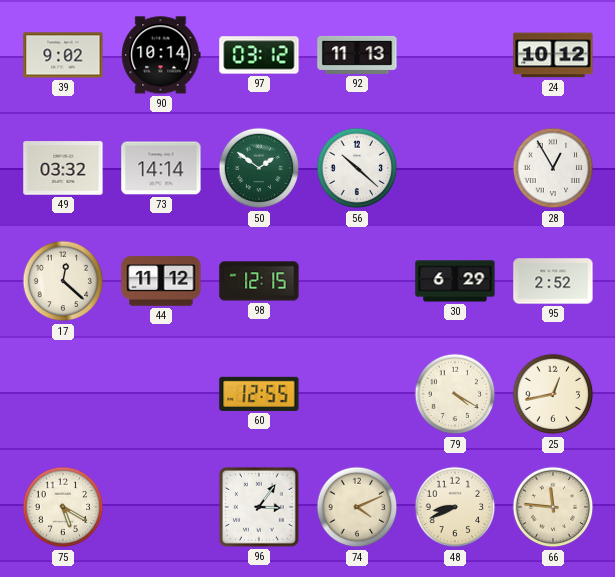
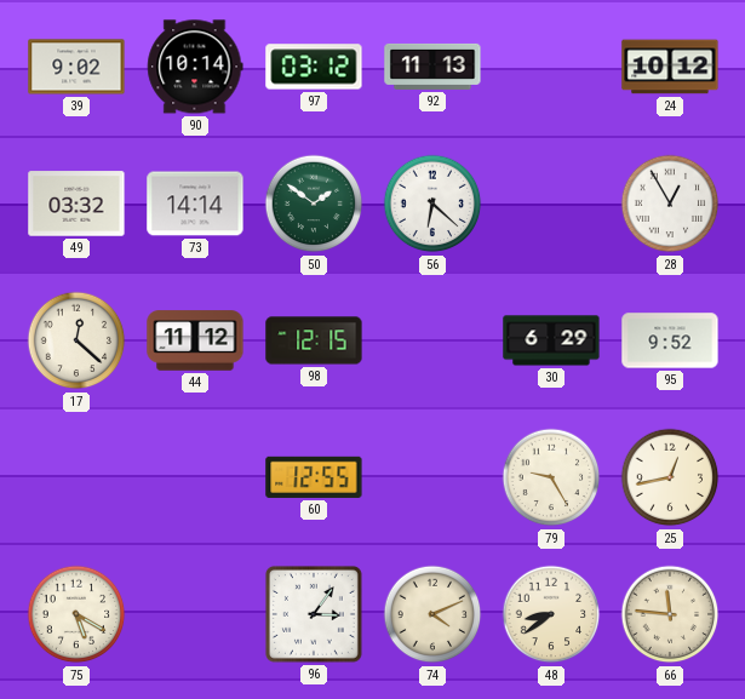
56: 10:22 -> 6:22
95: 2:52 -> 9:52
79: 4:20 -> 9:25
48: 8:41 -> 8:39
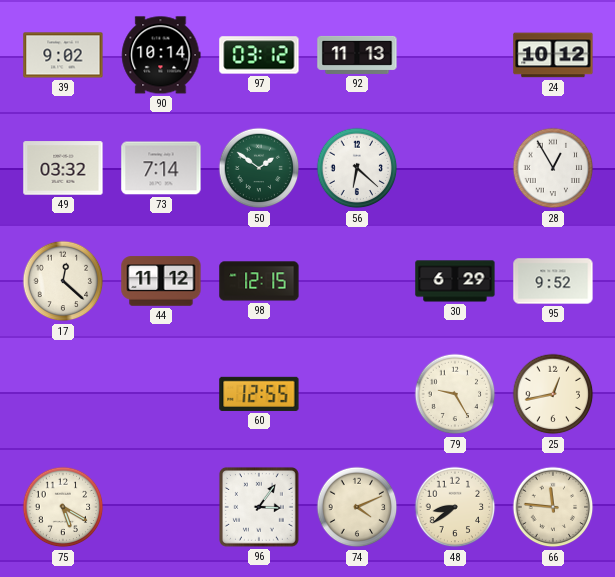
73: 14:14 -> 7:14
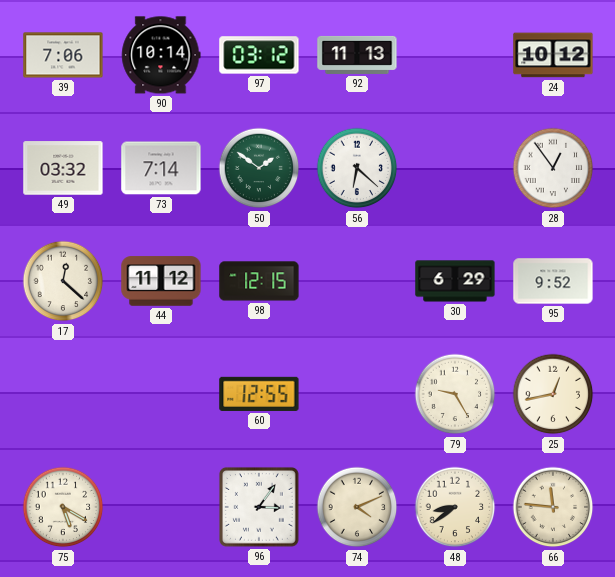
39: 9:02 -> 7:06
28: 12:55 -> 12:54
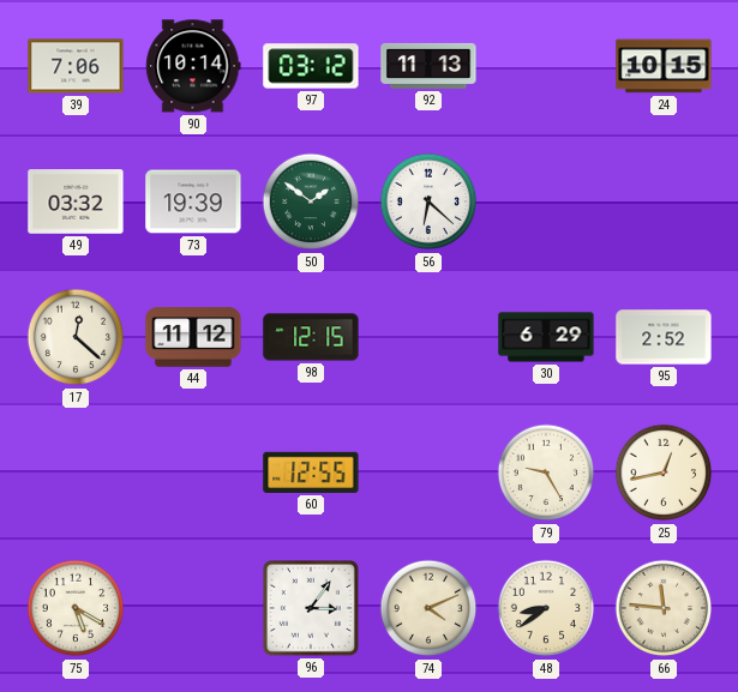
24: 10:12 -> 10:15
73: 7:14 -> 19:39
28: 12:54 -> none
95: 9:52 -> 2:52
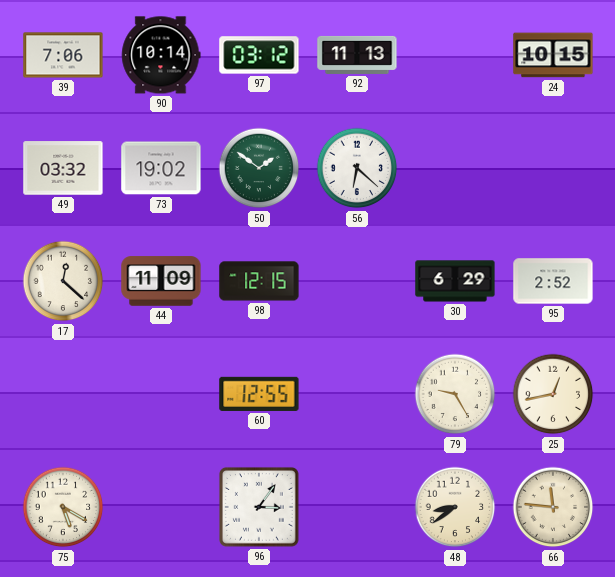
73: 19:39 -> 19:02
44: 11:12 -> 11:09
74: 4:11 -> none
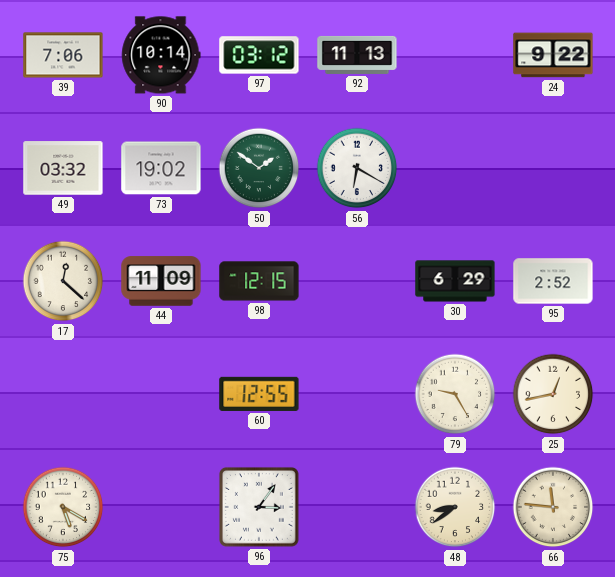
24: 10:15 -> 9:22
56: 6:22 -> 6:20
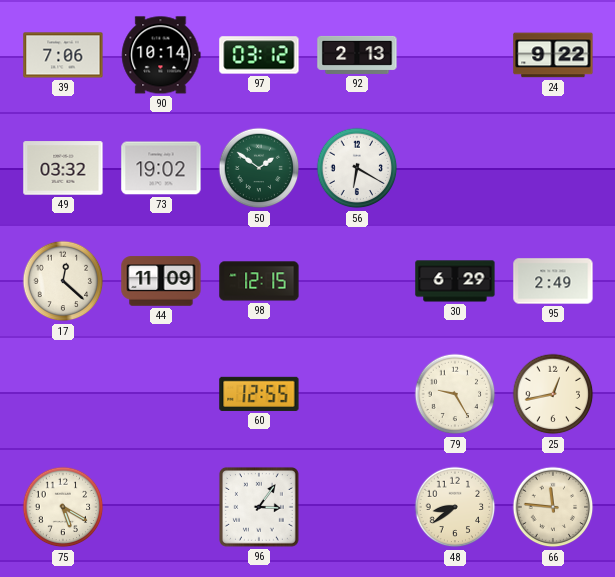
92: 11:13 -> 2:13
95: 2:52 -> 2:49
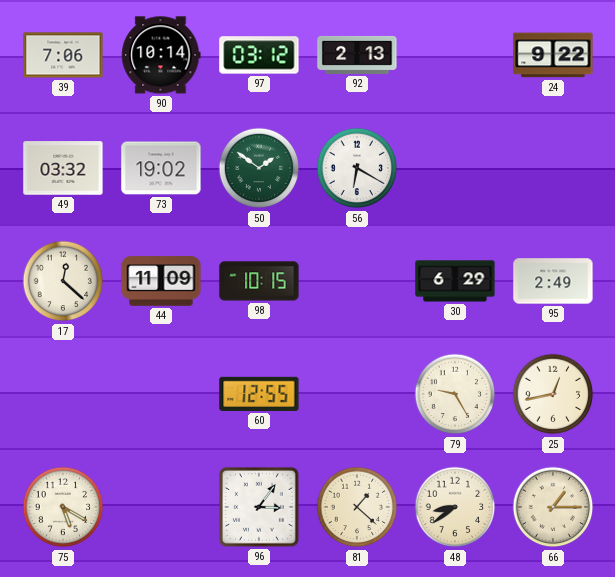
98: 12:15 -> 10:15
81: none -> 1:22
66: 11:46 -> 1:15
